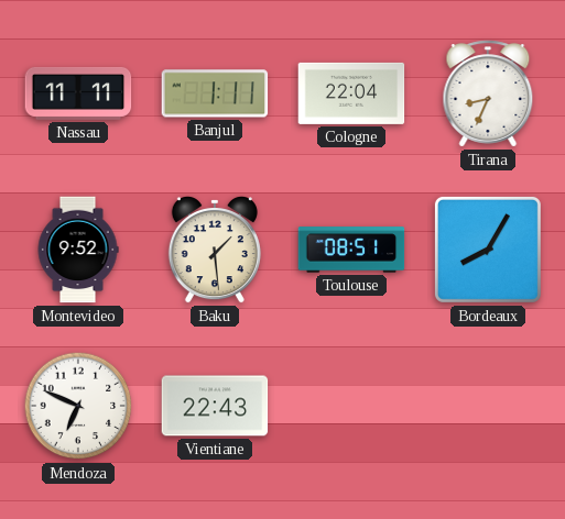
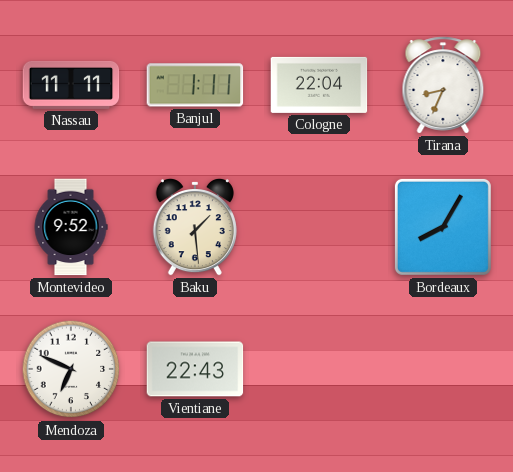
Toulouse: 08:51 -> none
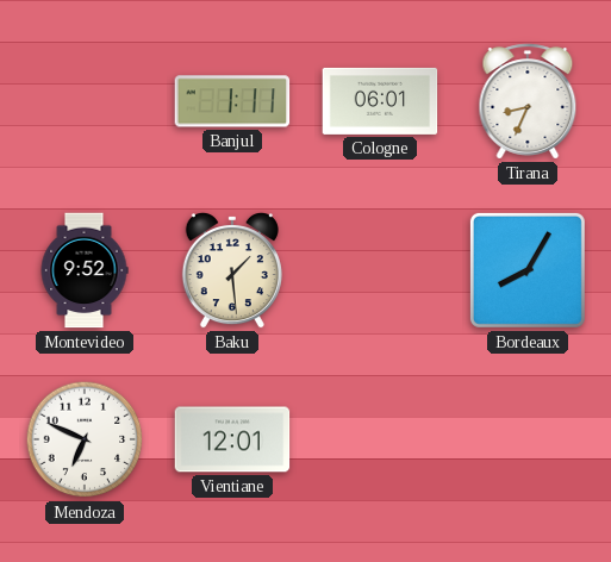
Nassau: 11:11 -> none
Cologne: 22:04 -> 06:01
Vientiane: 22:43 -> 12:01
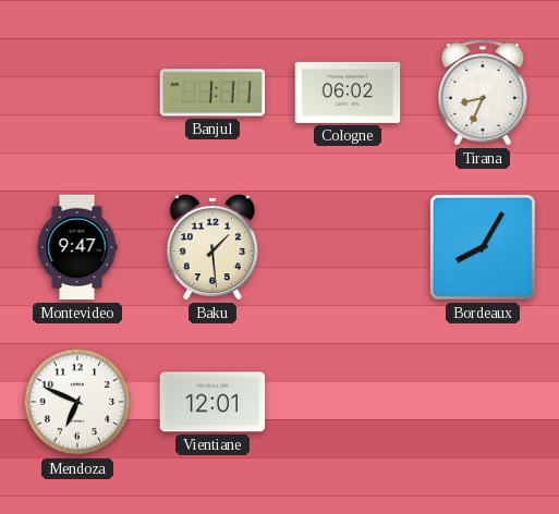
Cologne: 06:01 -> 06:02
Montevideo: 9:52 -> 9:47
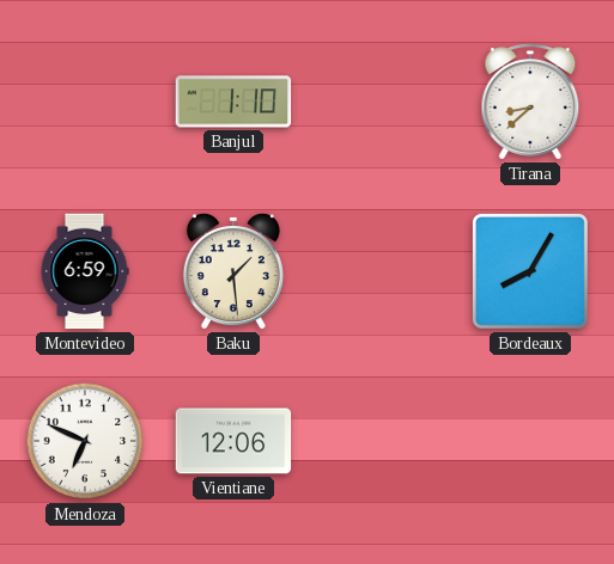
Banjul: 1:11 -> 1:10
Cologne: 06:02 -> none
Tirana: 8:34 -> 8:38
Montevideo: 9:47 -> 6:59
Vientiane: 12:01 -> 12:06
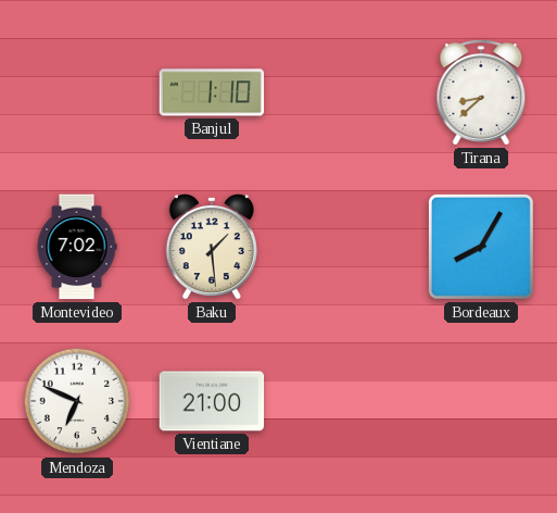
Montevideo: 6:59 -> 7:02
Vientiane: 12:06 -> 21:00
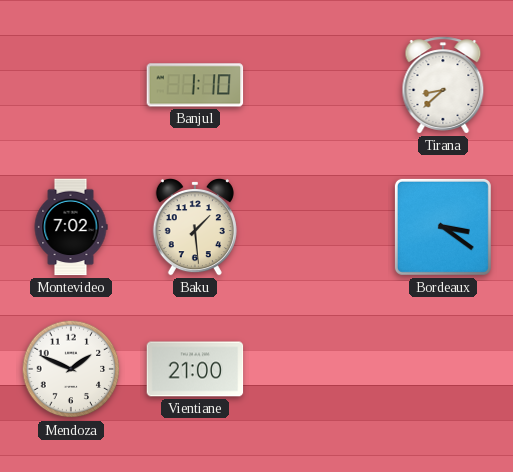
Bordeaux: 8:05 -> 3:21
Mendoza: 6:49 -> 1:49
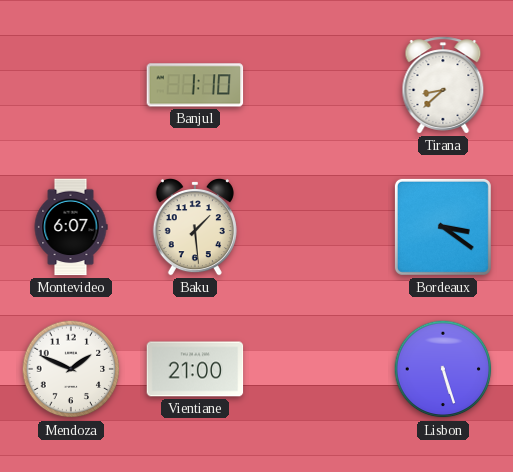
Montevideo: 7:02 -> 6:07
Lisbon: none -> 5:27
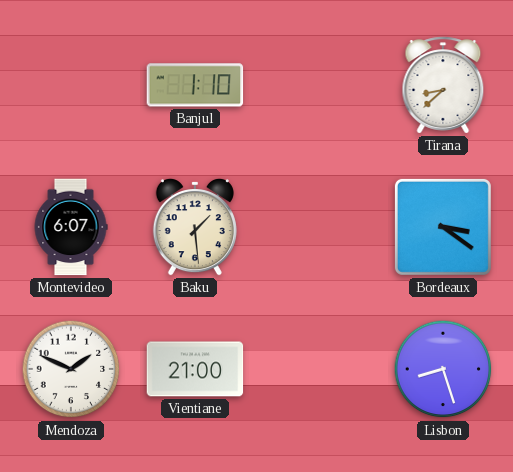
Lisbon: 5:27 -> 8:27
